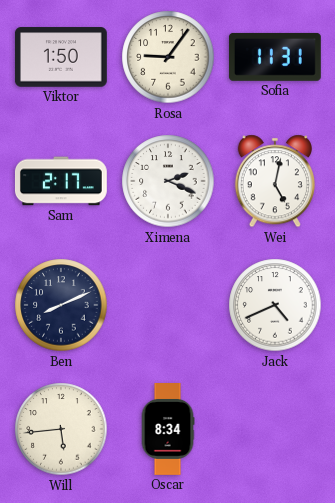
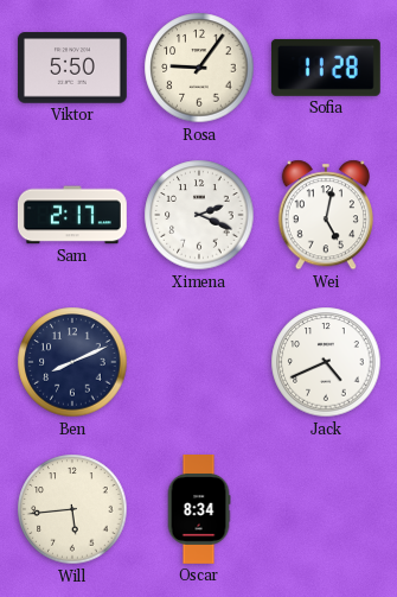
Viktor: 1:50 -> 5:50
Sofia: 11:31 -> 11:28
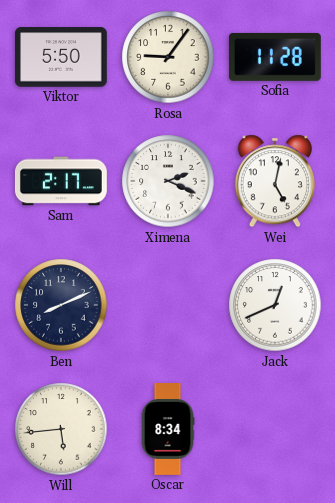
Jack: 4:41 -> 12:41
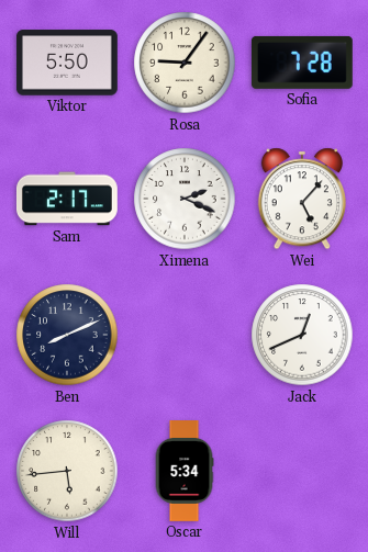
Sofia: 11:28 -> 7:28
Wei: 5:02 -> 5:07
Oscar: 8:34 -> 5:34
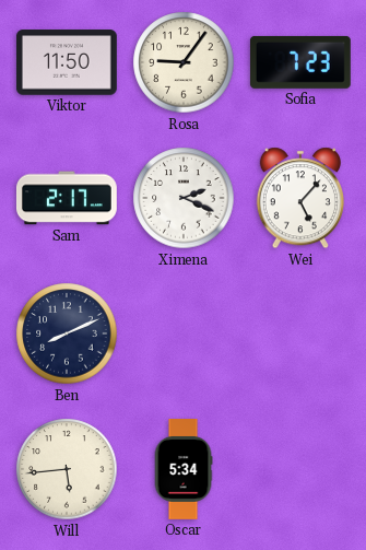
Viktor: 5:50 -> 11:50
Sofia: 7:28 -> 7:23
Jack: 12:41 -> none
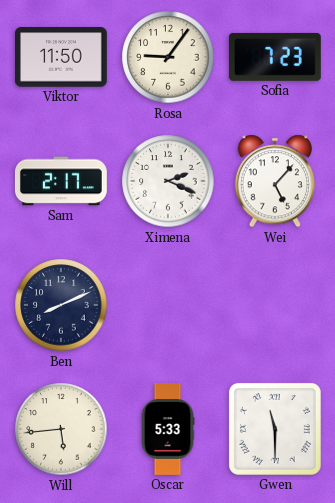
Oscar: 5:34 -> 5:33
Gwen: none -> 11:30
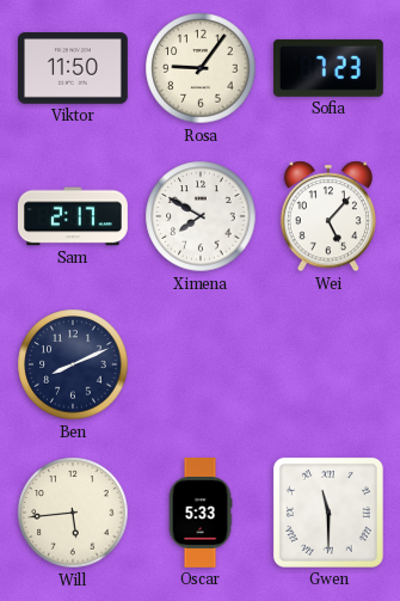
Ximena: 2:19 -> 7:50
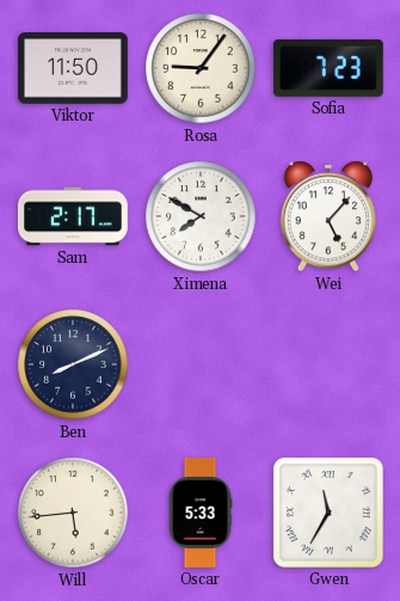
Gwen: 11:30 -> 11:35
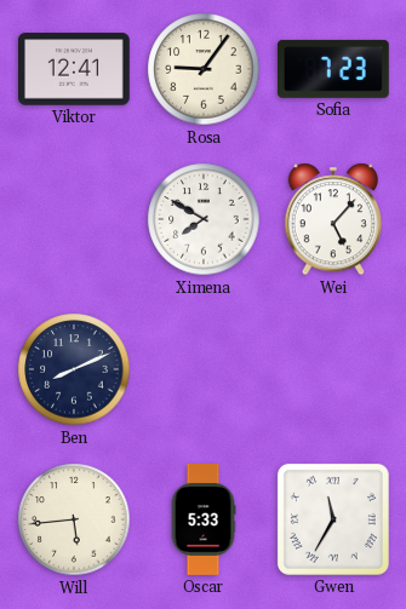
Viktor: 11:50 -> 12:41
Sam: 2:17 -> none
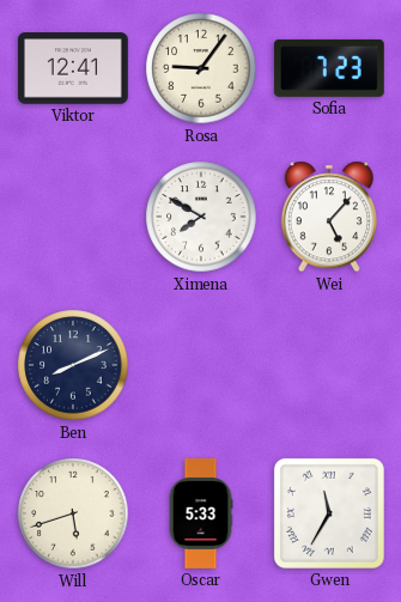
Will: 5:44 -> 5:42
